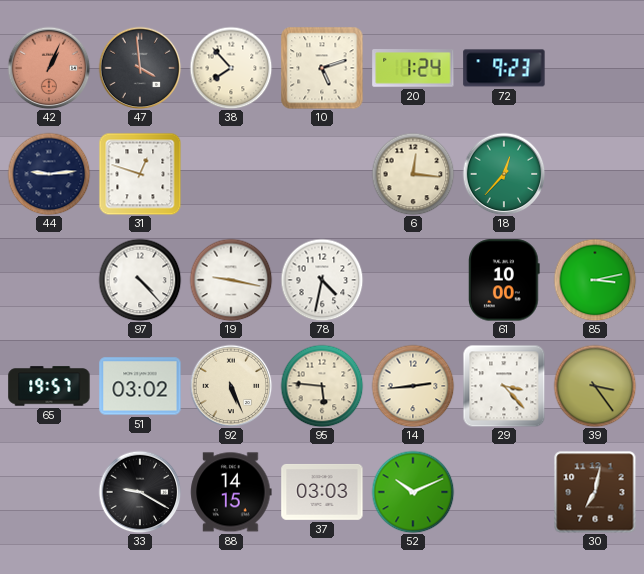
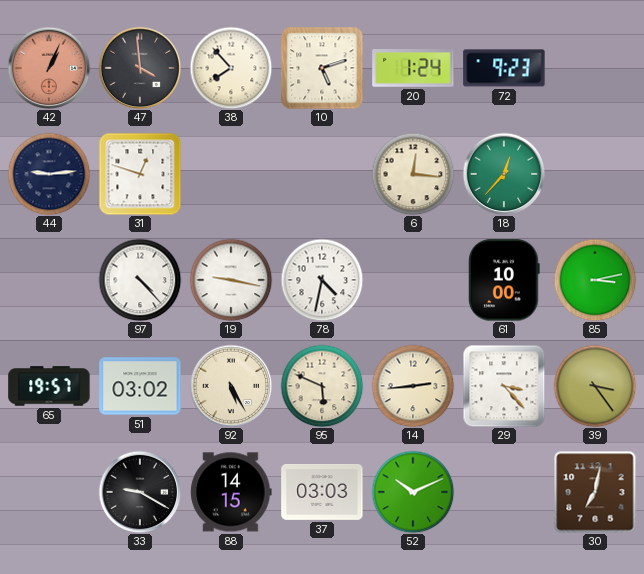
92: 5:26 -> 5:25
95: 5:46 -> 5:49
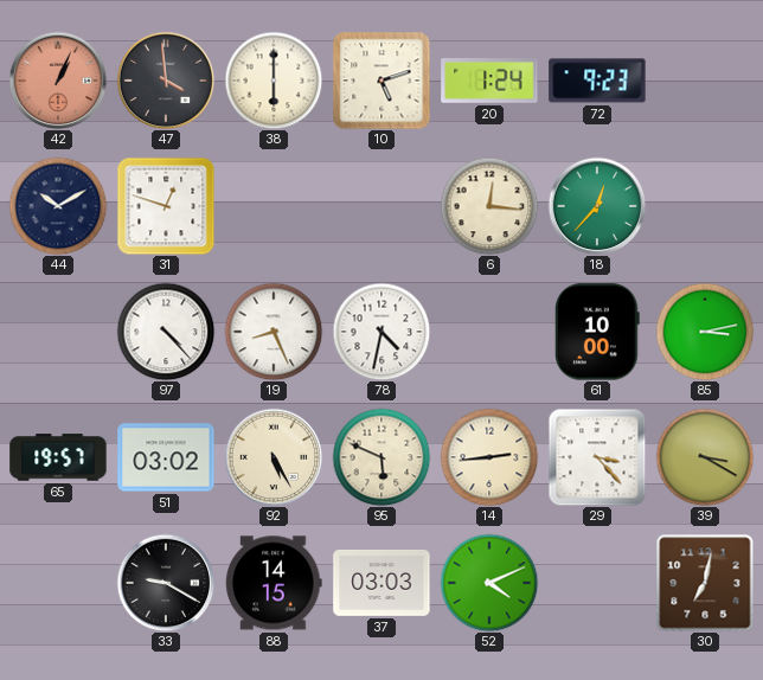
38: 7:53 -> 6:00
44: 9:14 -> 10:10
19: 9:17 -> 8:26
39: 3:24 -> 3:20
52: 10:11 -> 4:11
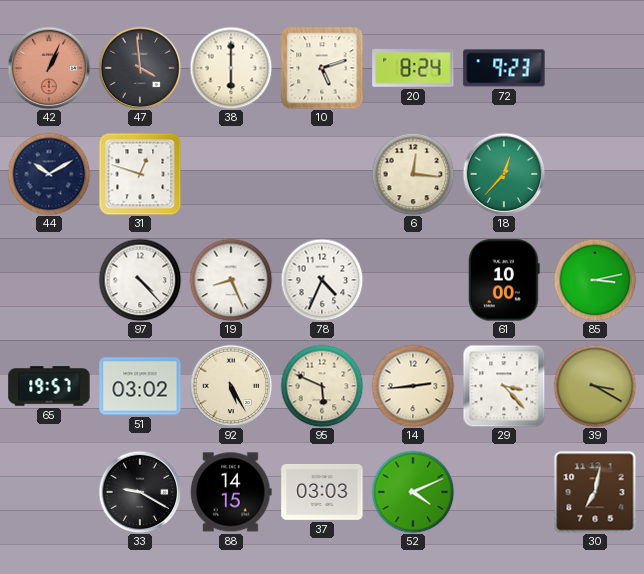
20: 1:24 -> 8:24
78: 4:32 -> 4:34
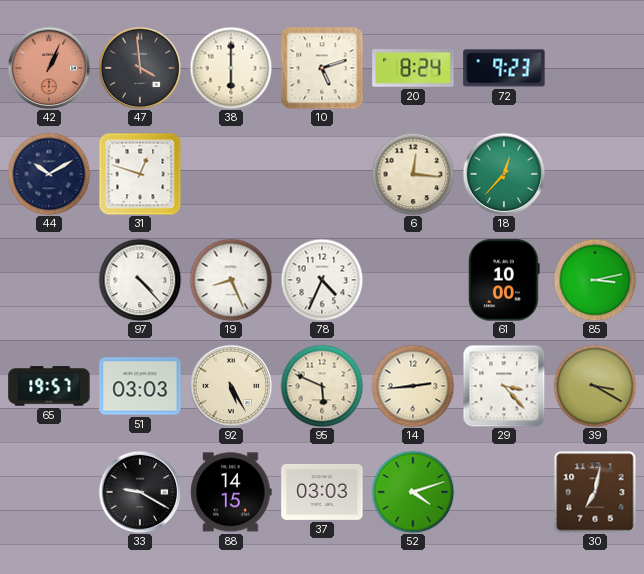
51: 03:02 -> 03:03
52: 4:11 -> 4:12
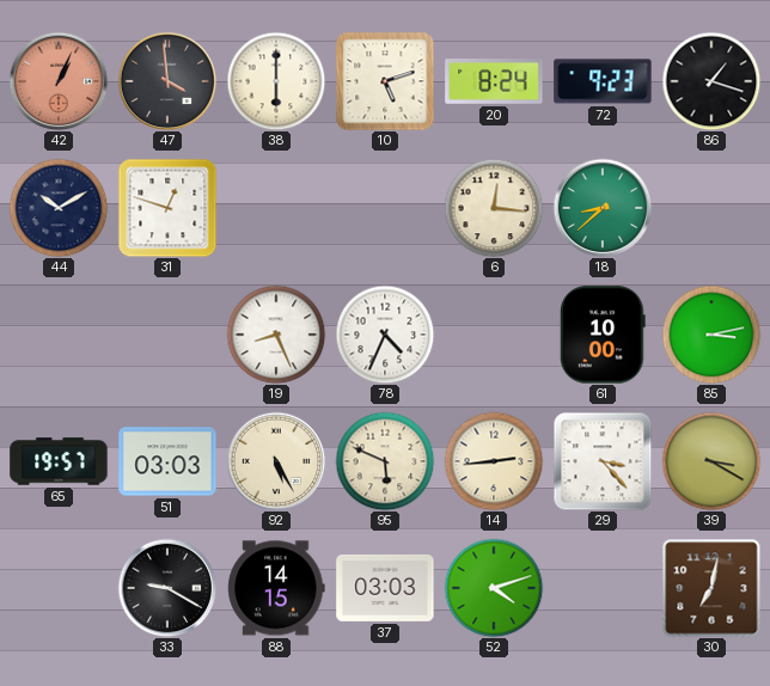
86: none -> 1:18
18: 12:37 -> 8:38
97: 4:23 -> none
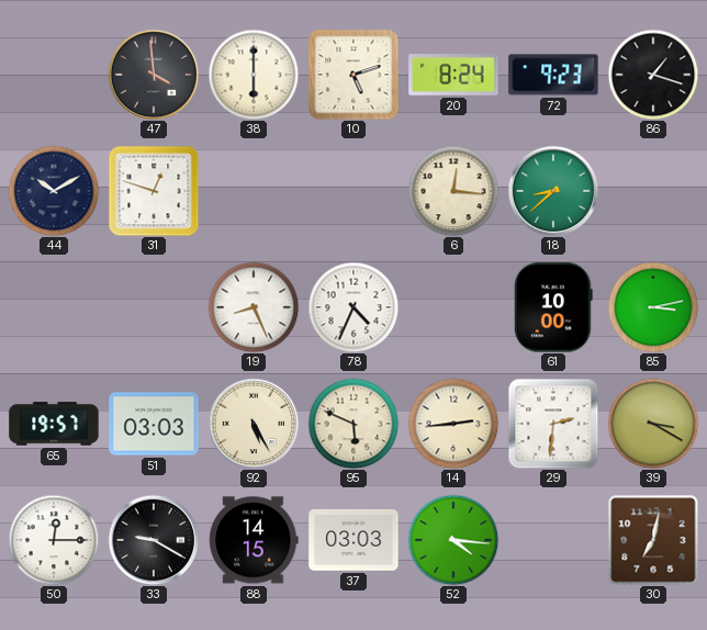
42: 1:04 -> none
29: 3:23 -> 2:31
50: none -> 12:15
52: 4:12 -> 4:16
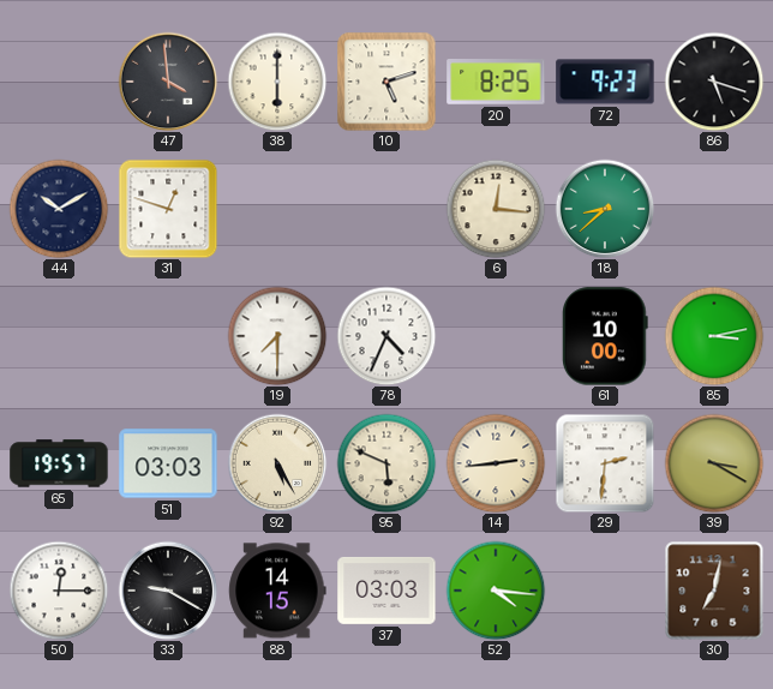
20: 8:24 -> 8:25
86: 1:18 -> 5:18
19: 8:26 -> 7:30
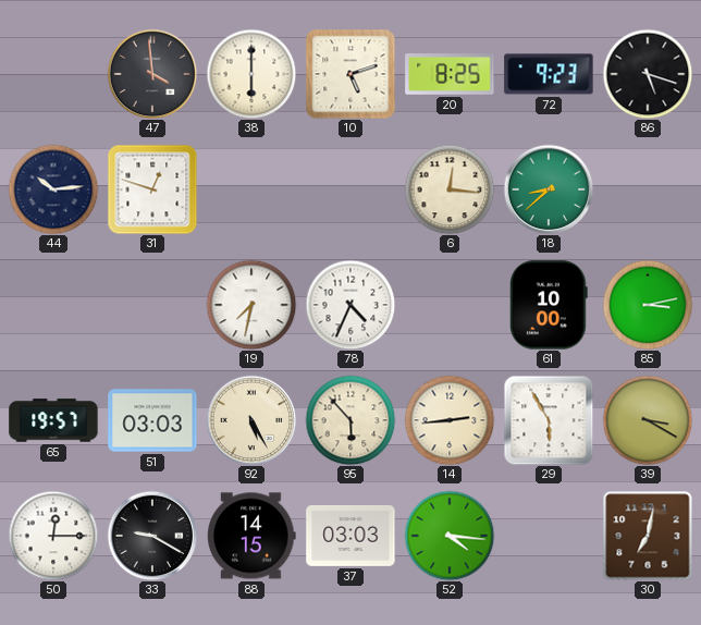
44: 10:10 -> 10:14
19: 7:30 -> 7:32
95: 5:49 -> 5:53
29: 2:31 -> 5:55
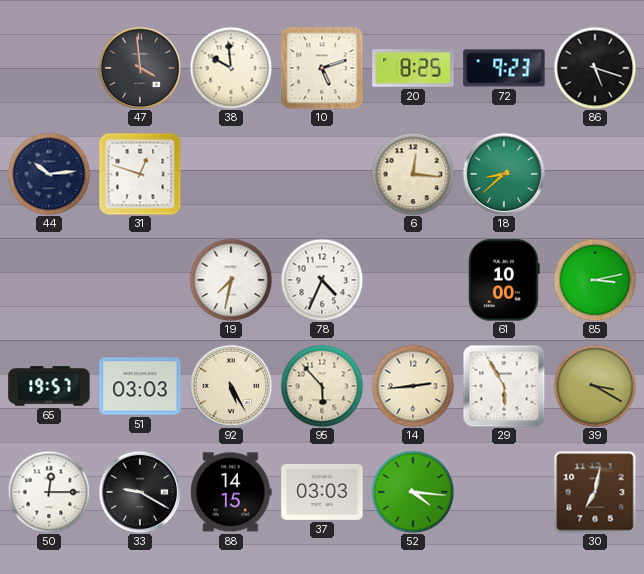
38: 6:00 -> 9:59
